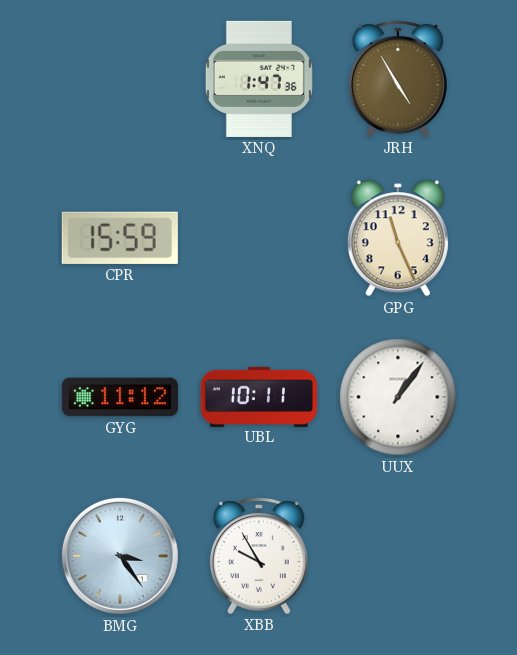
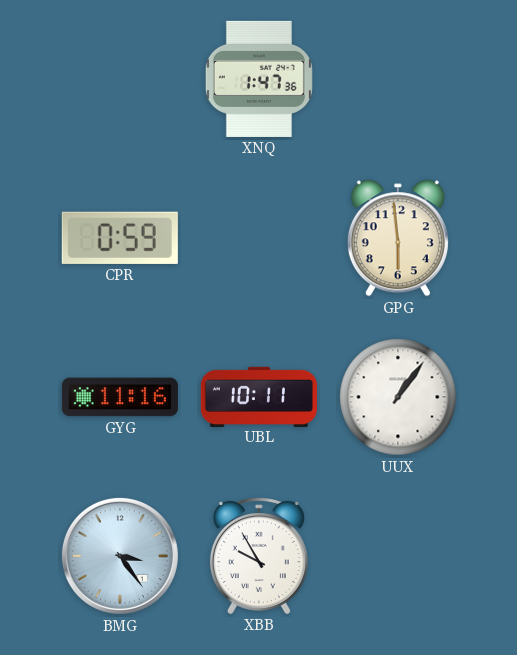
JRH: 4:55 -> none
CPR: 15:59 -> 0:59
GPG: 11:26 -> 5:59
GYG: 11:12 -> 11:16
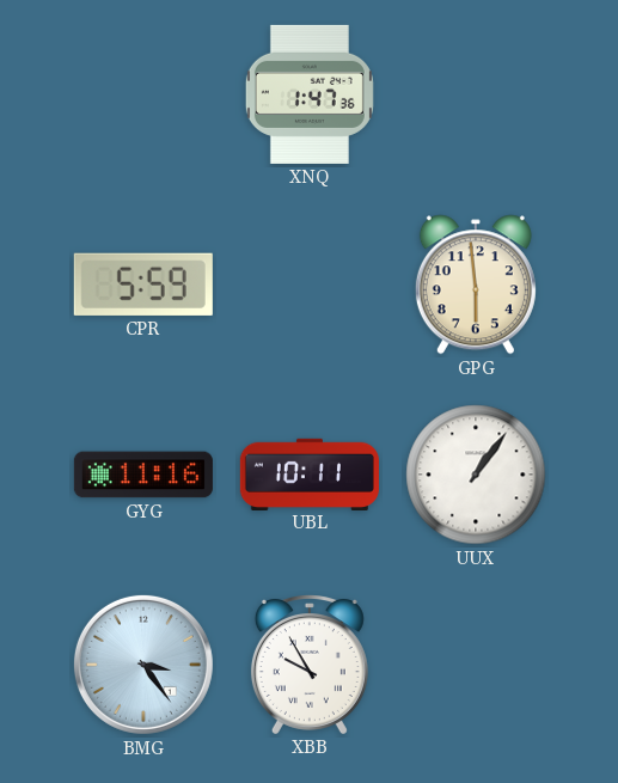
CPR: 0:59 -> 5:59
